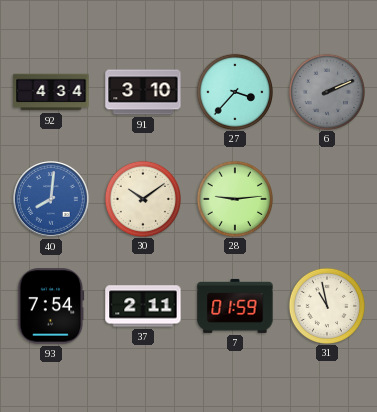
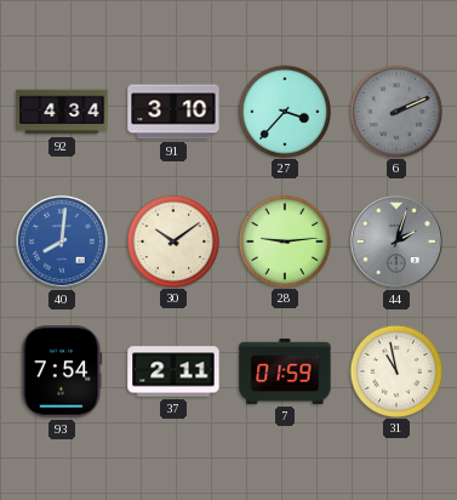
44: none -> 2:03
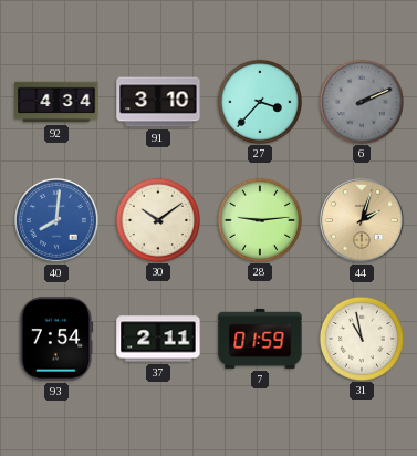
44 dial: grey -> champagne
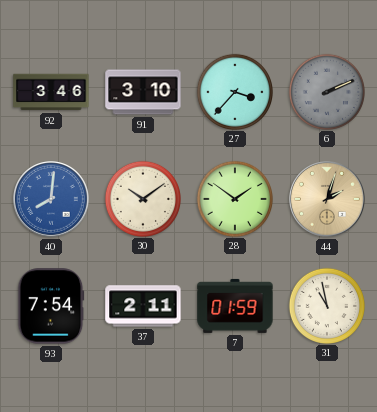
92: 4:34 -> 3:46
28: 9:14 -> 1:51
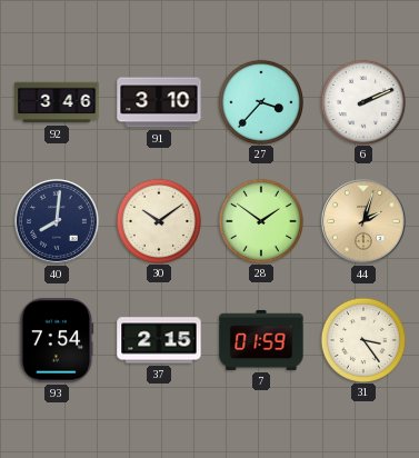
6 dial: grey -> white
40 dial: blue -> navy
37: 2:11 -> 2:15
31: 10:58 -> 3:24
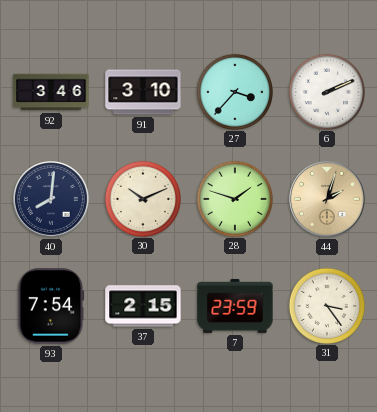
30: 10:09 -> 10:11
28: 1:51 -> 1:48
7: 01:59 -> 23:59
